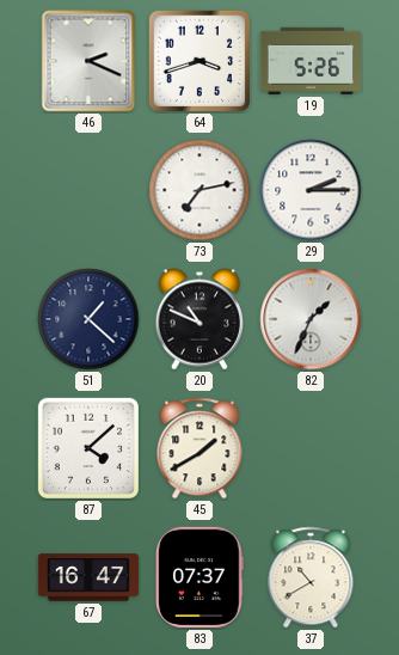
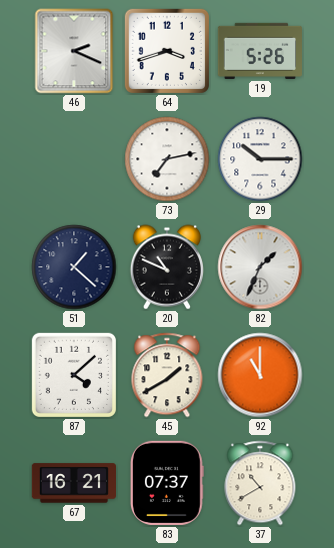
29: 2:15 -> 10:15
92: none -> 11:00
67: 16:47 -> 16:21
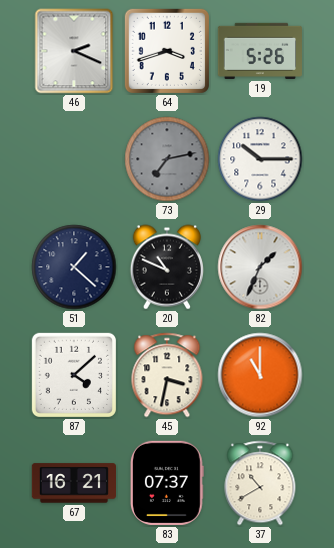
73 dial: white -> grey
45: 1:40 -> 3:32
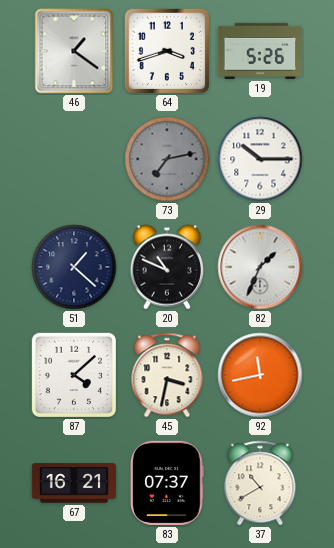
46: 2:19 -> 1:21
92: 11:00 -> 11:43
